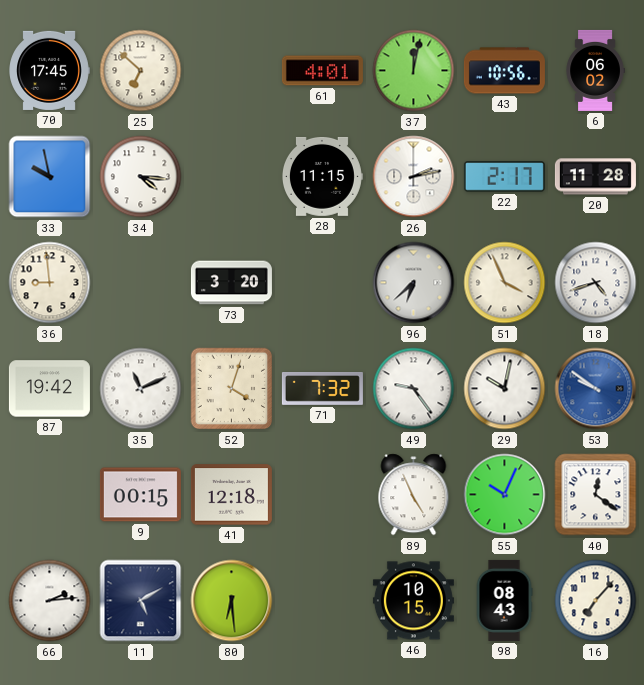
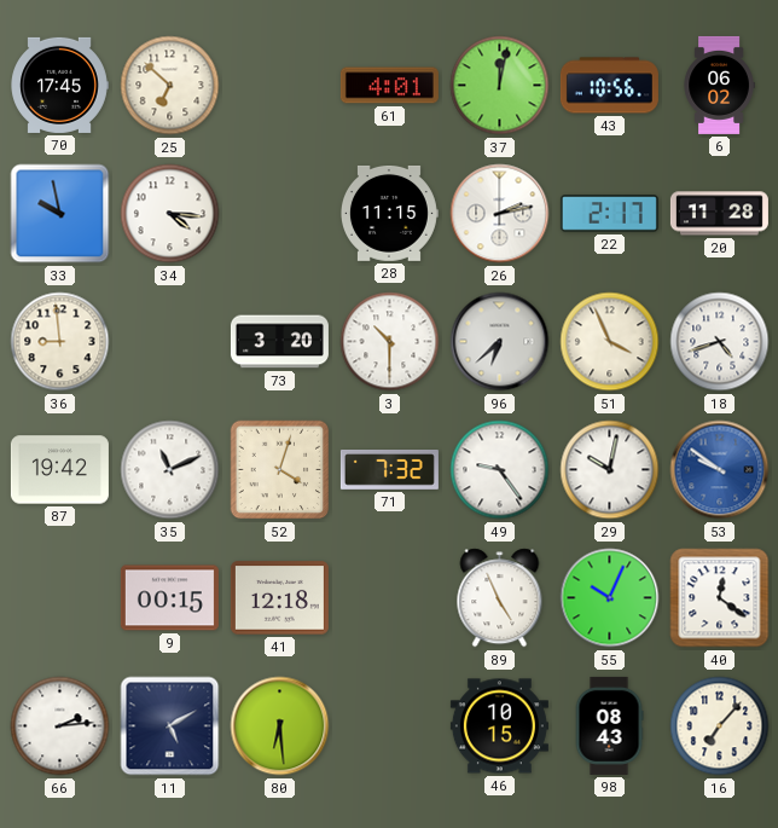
3: none -> 10:30
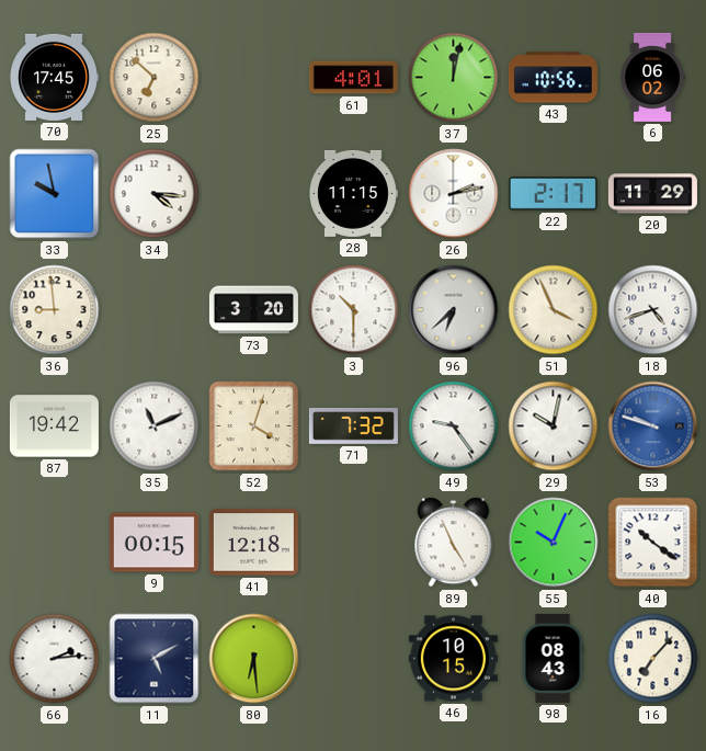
20: 11:28 -> 11:29
53: 9:51 -> 9:48
40: 12:21 -> 10:21
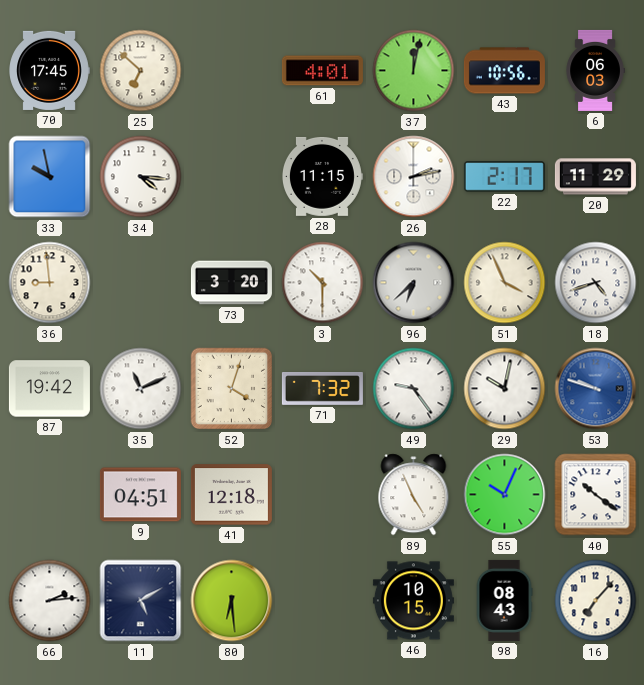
6: 06:02 -> 06:03
9: 00:15 -> 04:51
